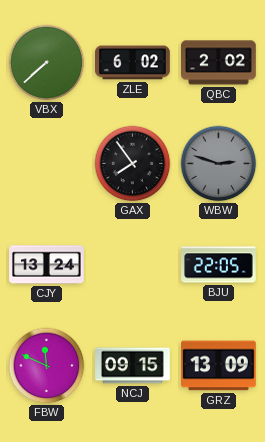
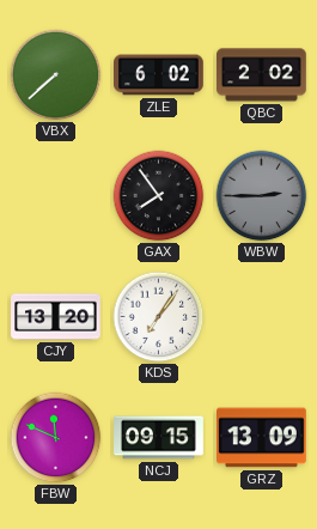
WBW: 2:48 -> 2:45
CJY: 13:24 -> 13:20
KDS: none -> 7:06
BJU: 22:05 -> none
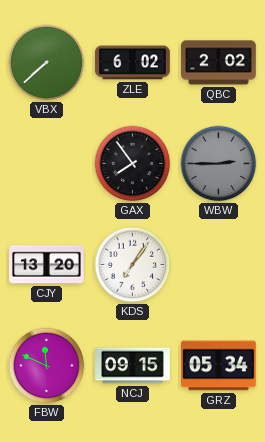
GRZ: 13:09 -> 05:34
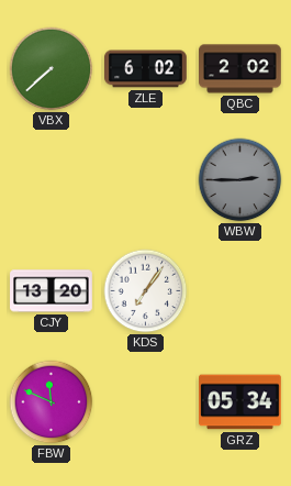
GAX: 7:54 -> none
NCJ: 09:15 -> none
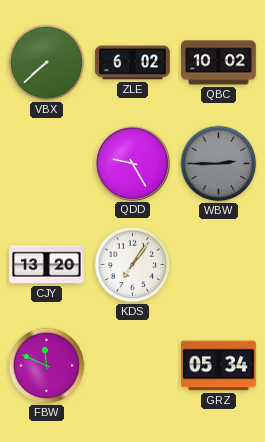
QBC: 2:02 -> 10:02
QDD: none -> 9:25
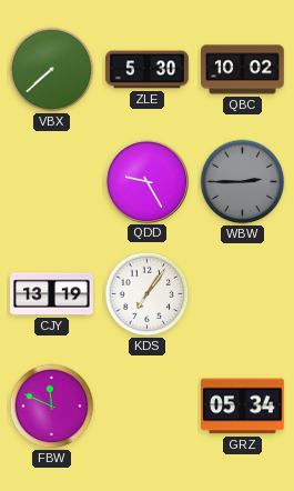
ZLE: 6:02 -> 5:30
CJY: 13:20 -> 13:19
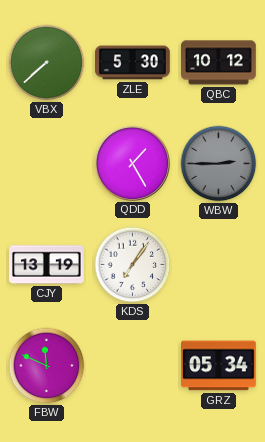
QBC: 10:02 -> 10:12
QDD: 9:25 -> 1:25
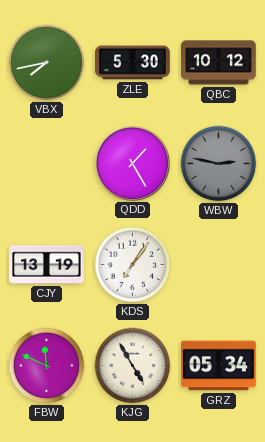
VBX: 7:38 -> 7:43
WBW: 2:45 -> 2:47
KJG: none -> 4:55
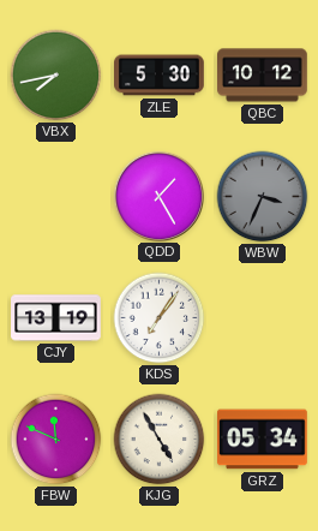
WBW: 2:47 -> 3:34
